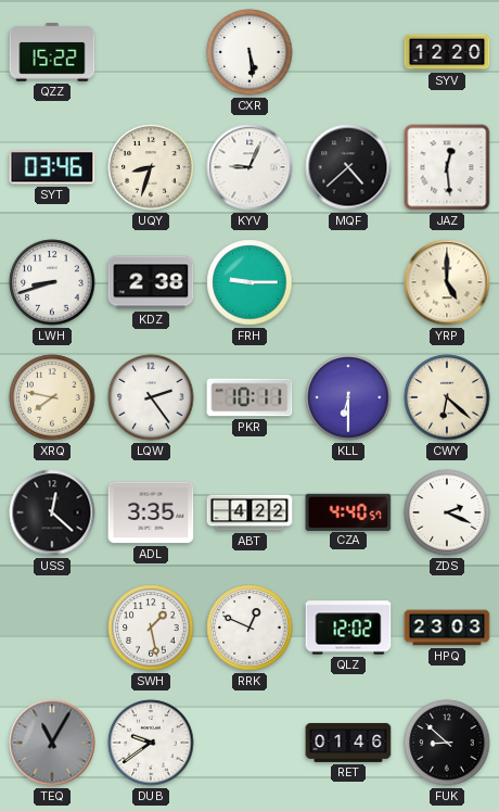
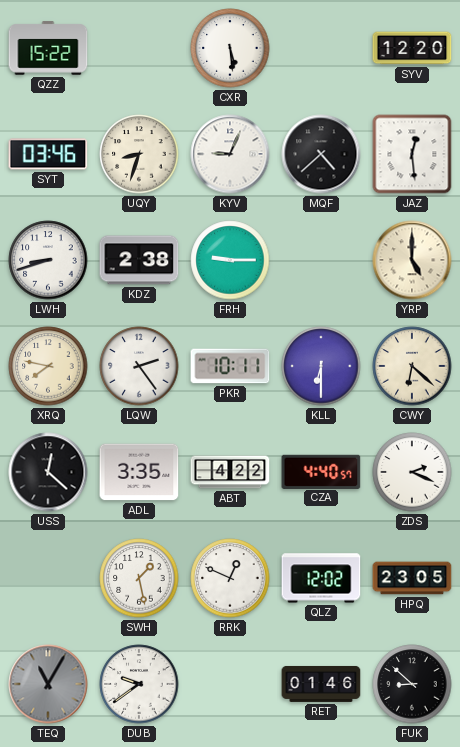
HPQ: 23:03 -> 23:05
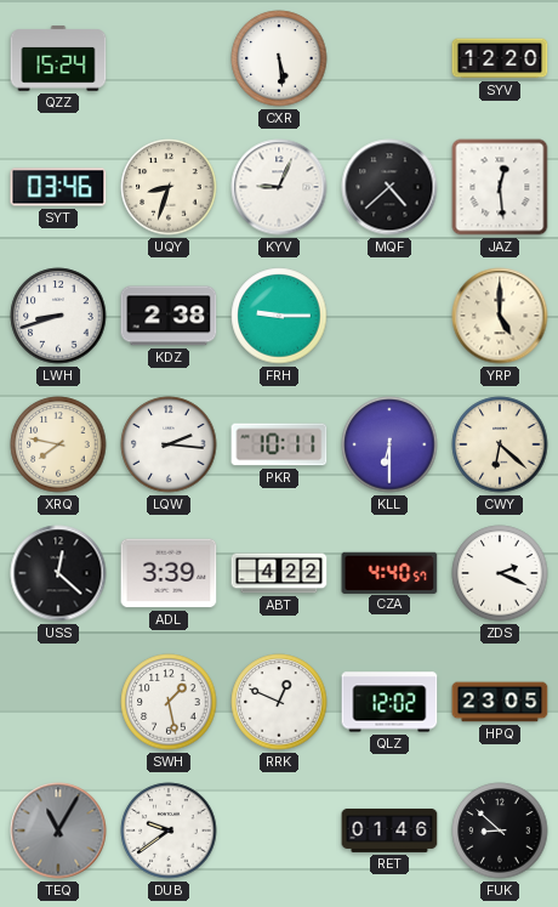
QZZ: 15:22 -> 15:24
LQW: 2:24 -> 2:16
ADL: 3:35 -> 3:39
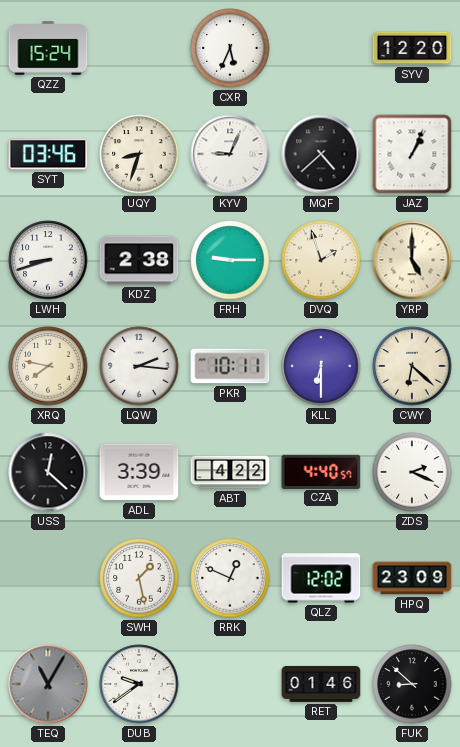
CXR: 5:29 -> 5:34
JAZ: 12:29 -> 1:04
DVQ: none -> 1:57
HPQ: 23:05 -> 23:09
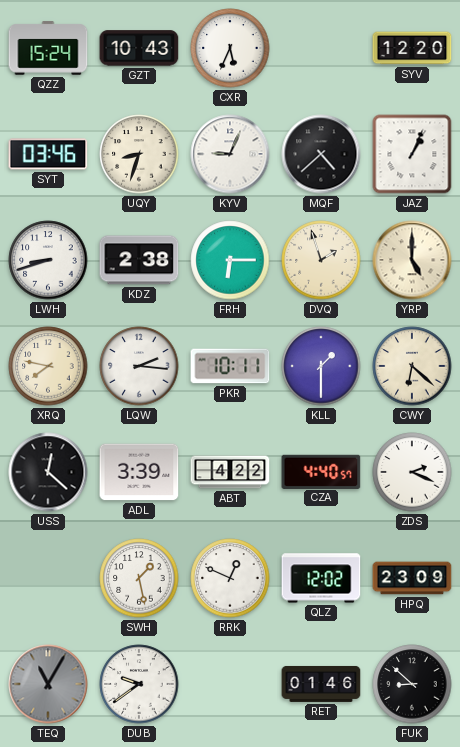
GZT: none -> 10:43
FRH: 9:15 -> 6:15
KLL: 6:30 -> 1:30
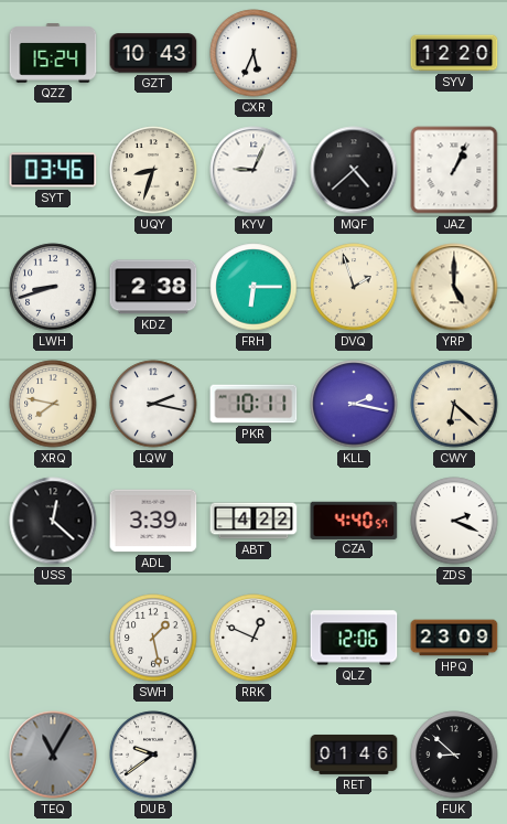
LQW: 2:16 -> 2:17
KLL: 1:30 -> 2:17
QLZ: 12:02 -> 12:06
